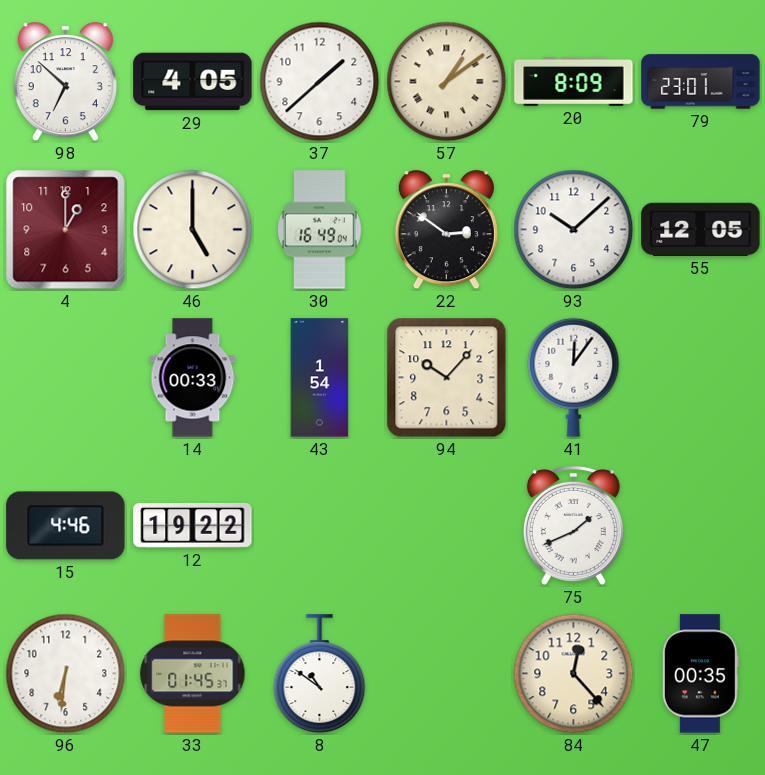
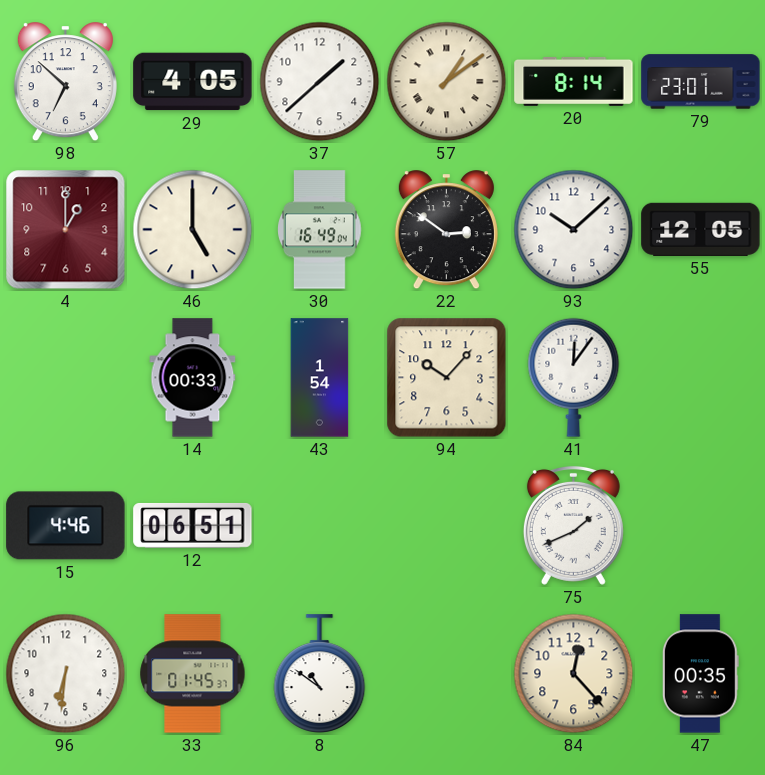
20: 8:09 -> 8:14
12: 19:22 -> 06:51
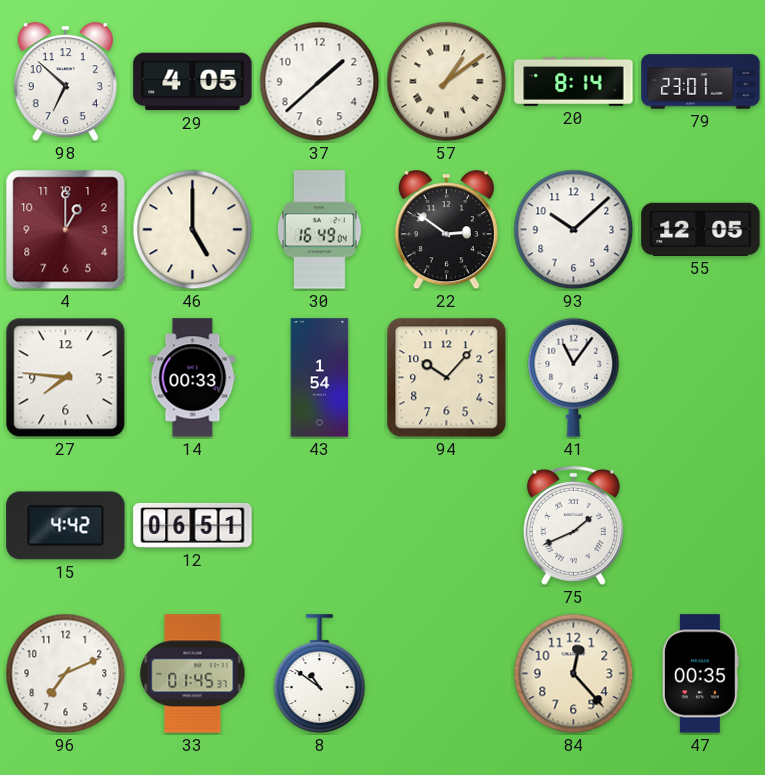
27: none -> 7:46
41: 12:06 -> 11:06
15: 4:46 -> 4:42
96: 6:31 -> 7:11
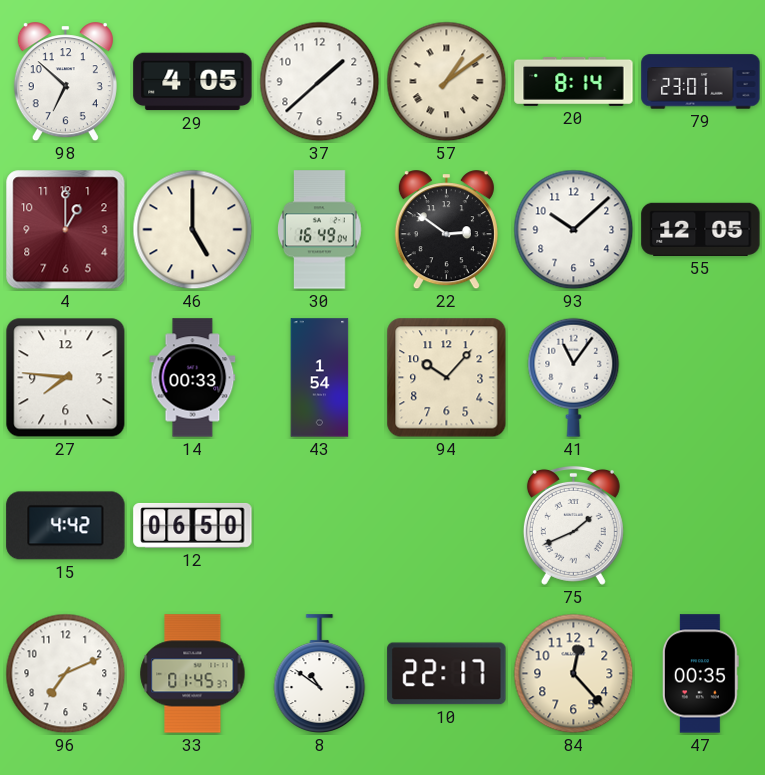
12: 06:51 -> 06:50
10: none -> 22:17
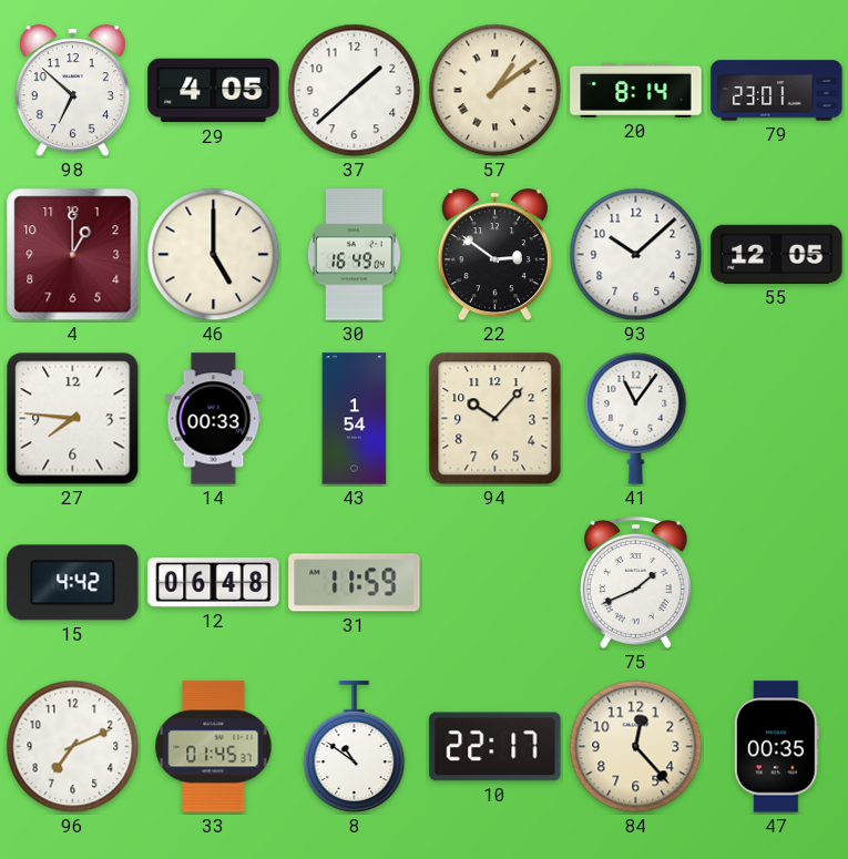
12: 06:50 -> 06:48
31: none -> 11:59
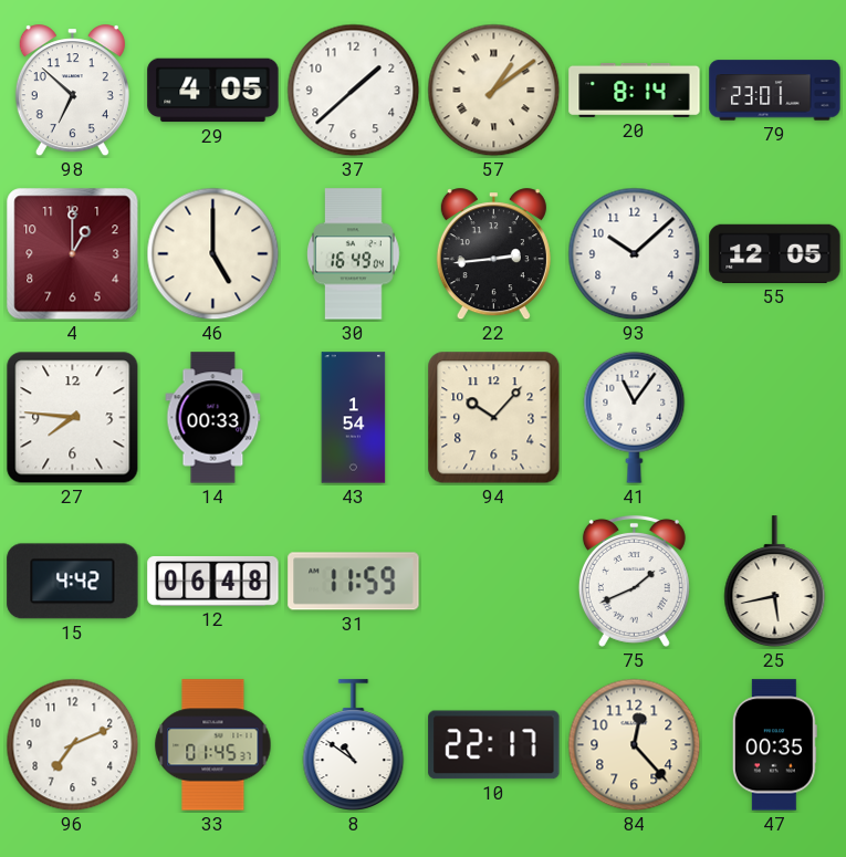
22: 2:51 -> 2:44
25: none -> 5:43
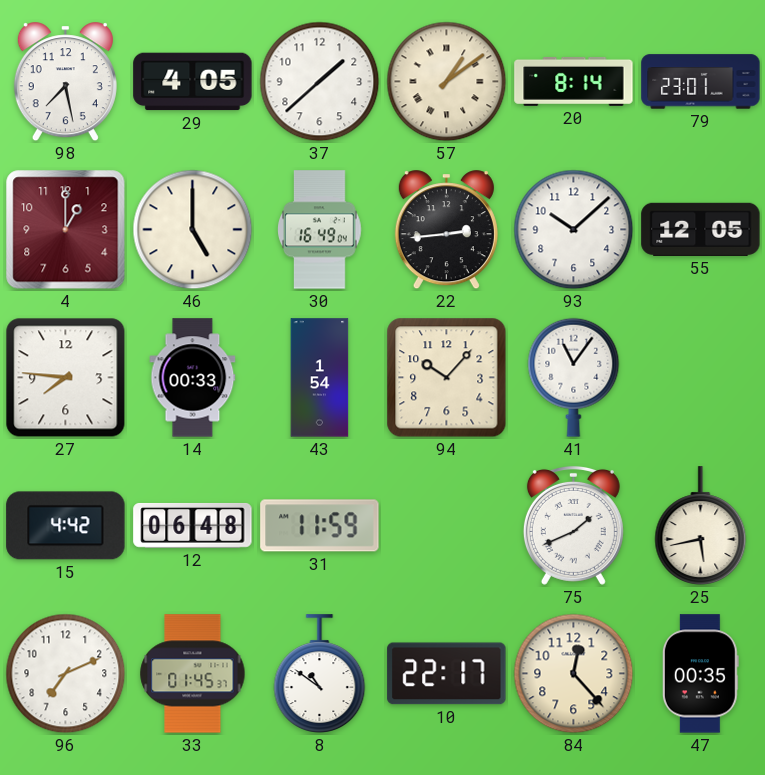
98: 6:52 -> 7:28
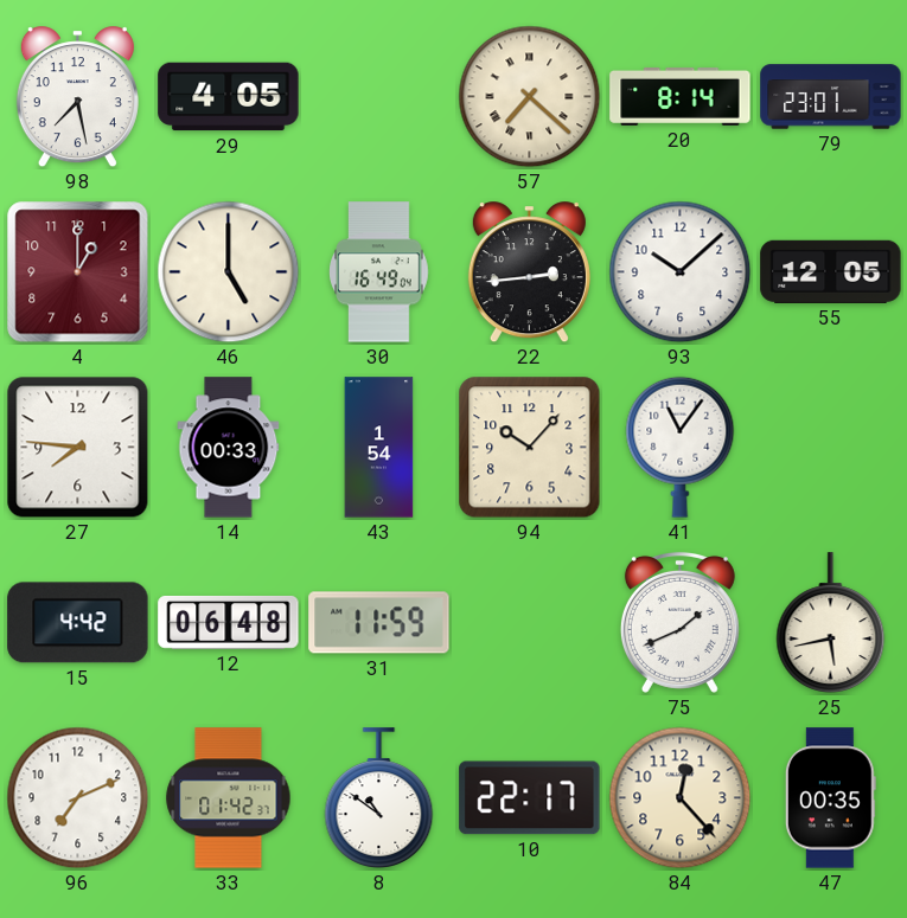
37: 1:38 -> none
57: 1:09 -> 7:22
33: 01:45 -> 01:42
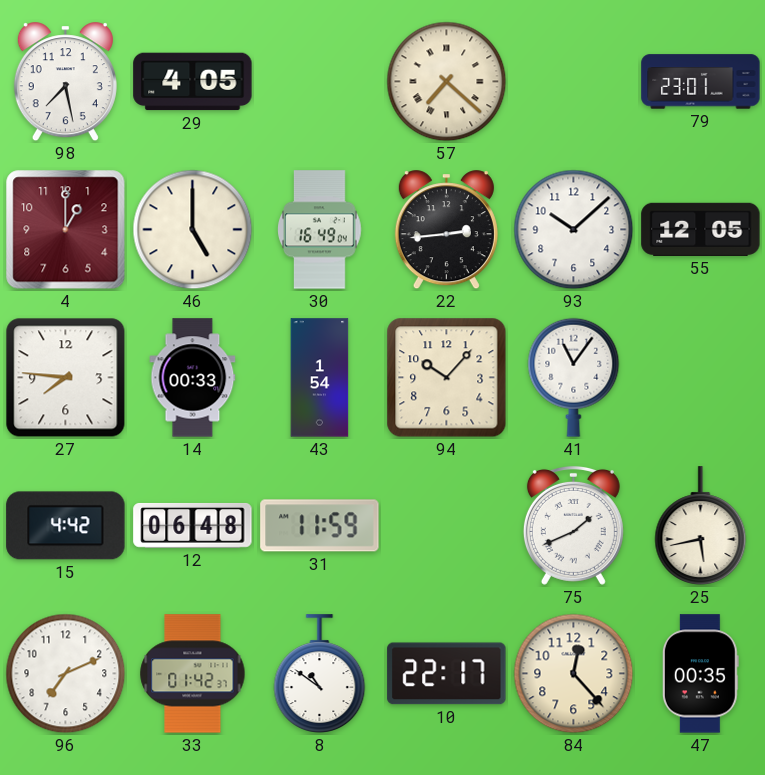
20: 8:14 -> none
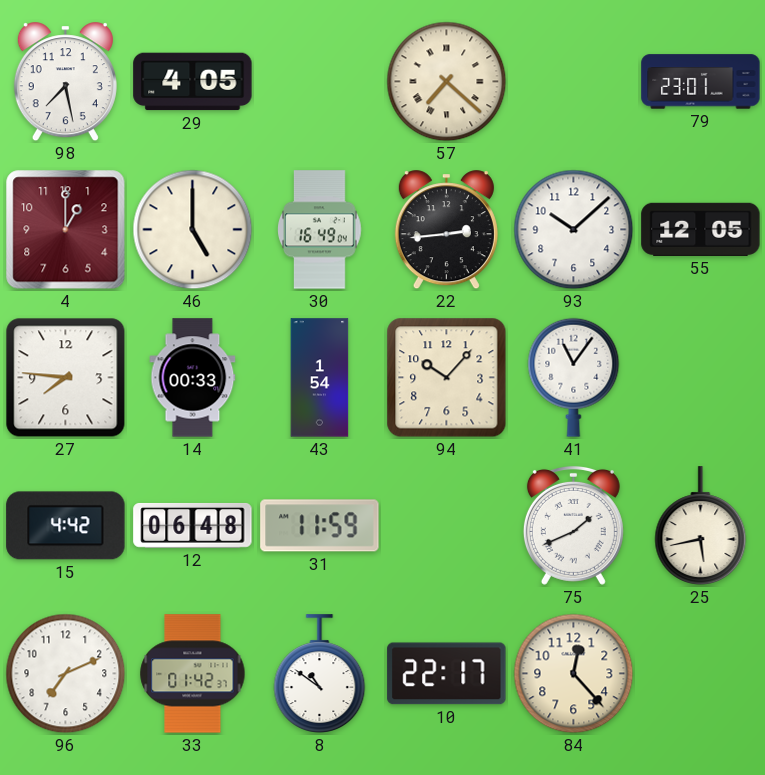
47: 00:35 -> none
